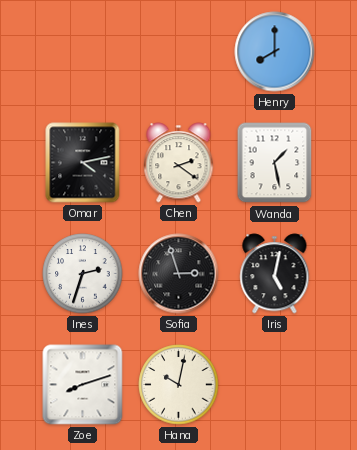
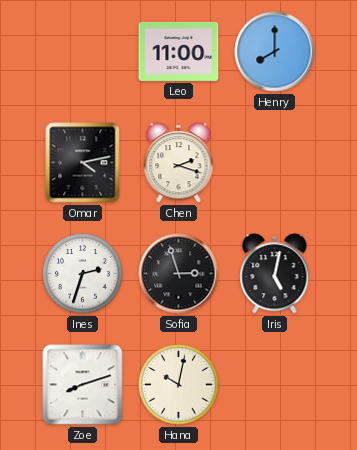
Leo: none -> 11:00
Chen: 2:21 -> 2:18
Wanda: 1:28 -> none
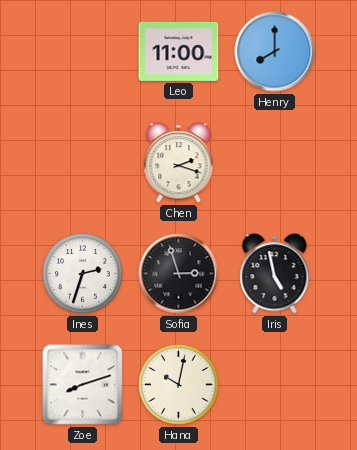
Omar: 4:13 -> none
Iris: 5:02 -> 4:58
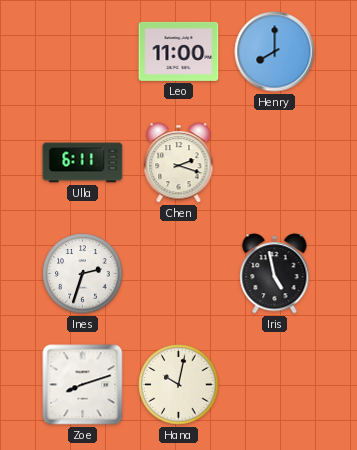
Ulla: none -> 6:11
Sofia: 2:57 -> none
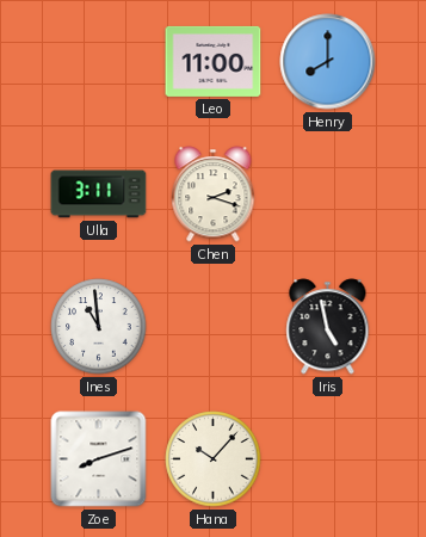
Ulla: 6:11 -> 3:11
Ines: 2:33 -> 10:59
Hana: 10:02 -> 10:07
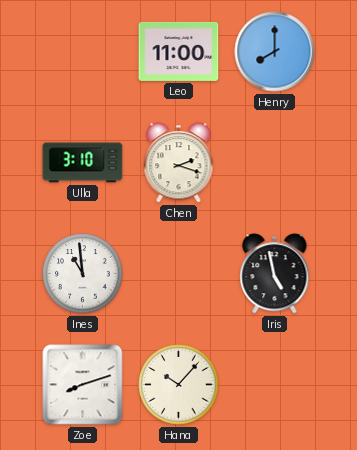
Ulla: 3:11 -> 3:10
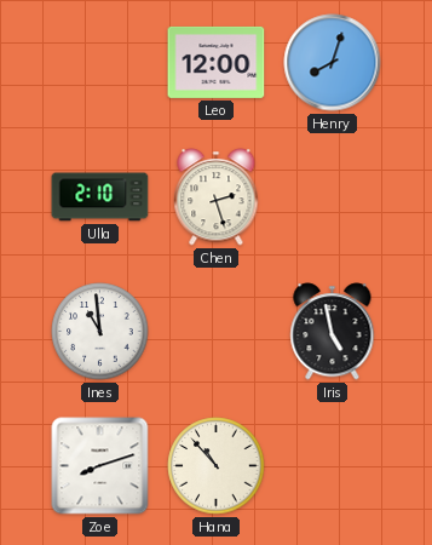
Leo: 11:00 -> 12:00
Henry: 8:00 -> 8:03
Ulla: 3:10 -> 2:10
Chen: 2:18 -> 2:27
Hana: 10:07 -> 10:53
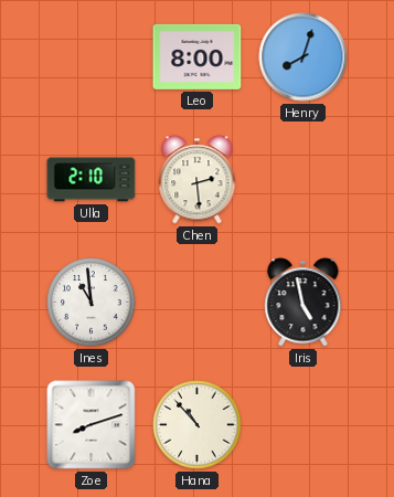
Leo: 12:00 -> 8:00
Chen: 2:27 -> 2:29
